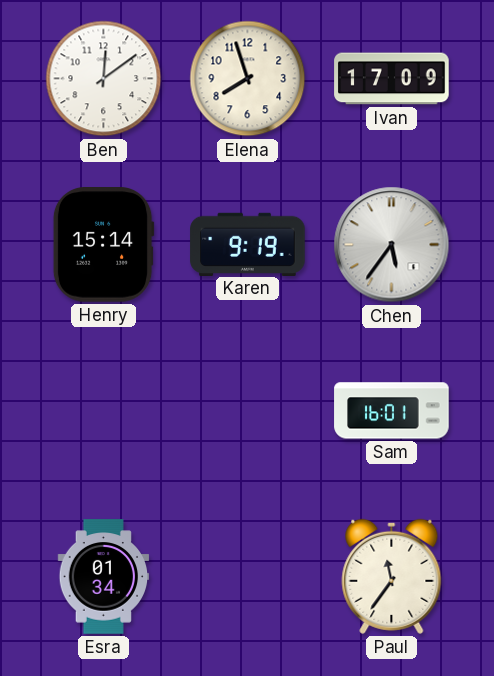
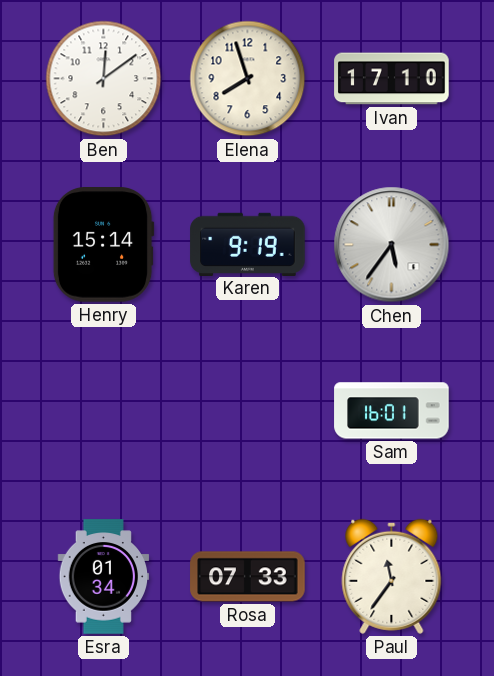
Ivan: 17:09 -> 17:10
Rosa: none -> 07:33
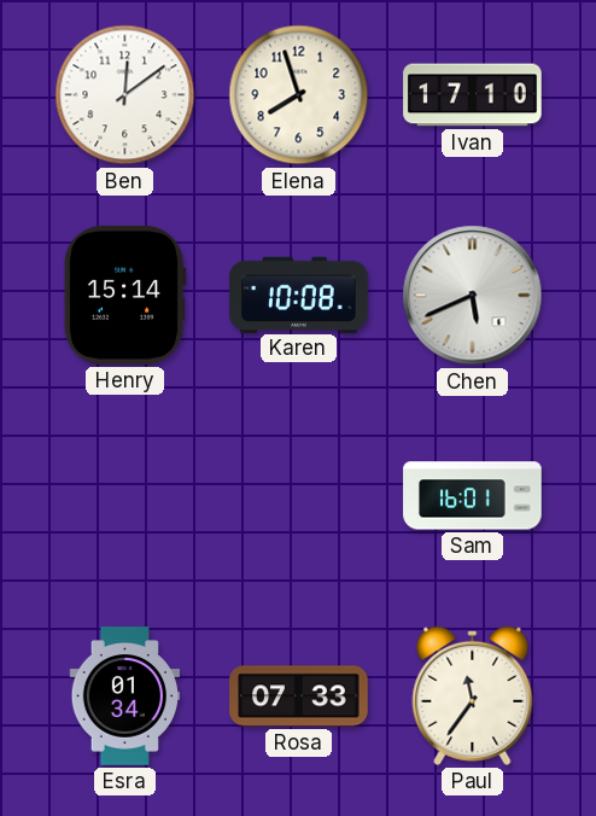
Karen: 9:19 -> 10:08
Chen: 5:36 -> 5:41
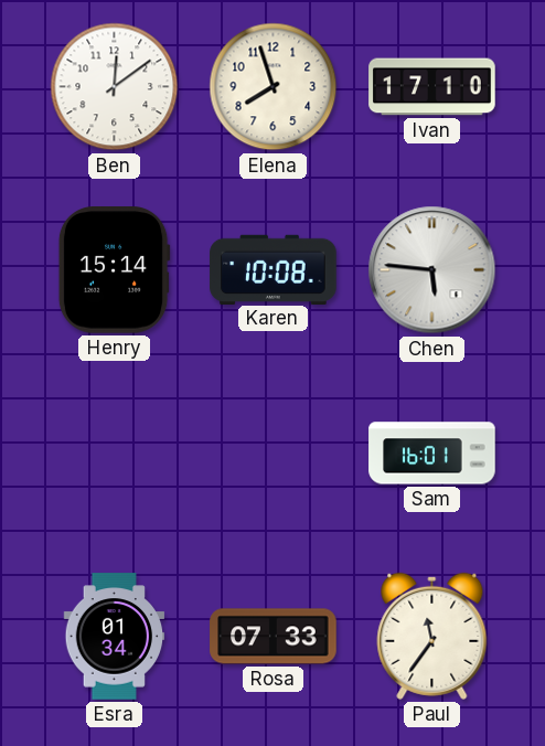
Chen: 5:41 -> 5:46
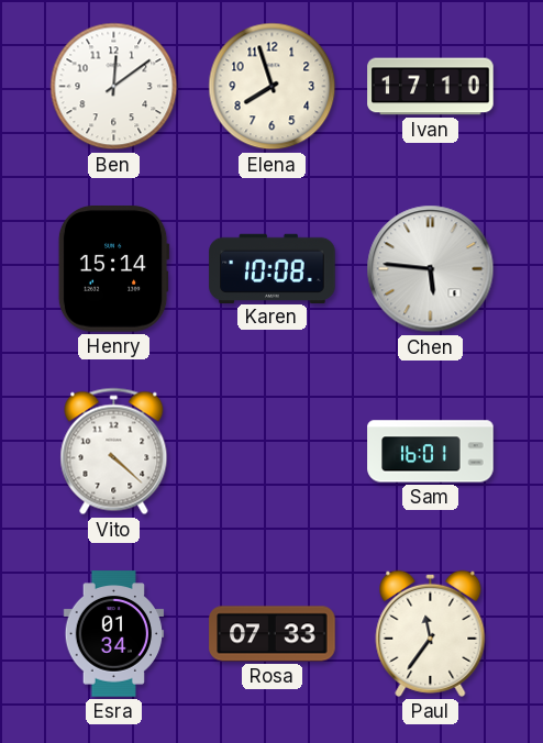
Vito: none -> 4:22
